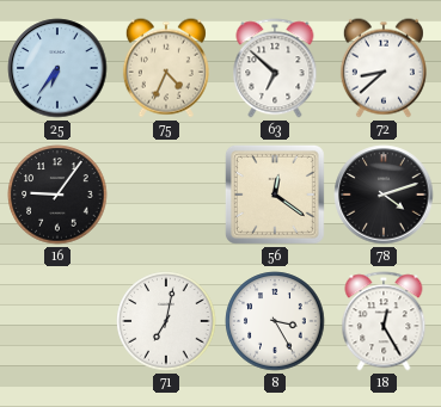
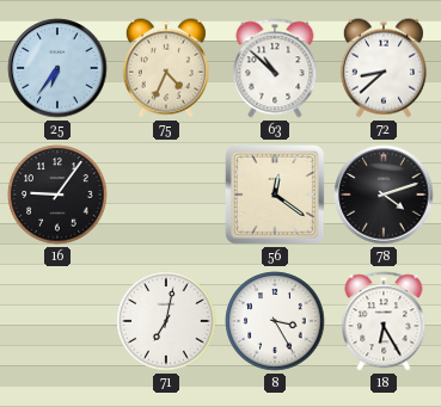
63: 6:52 -> 10:52
18: 12:25 -> 6:25
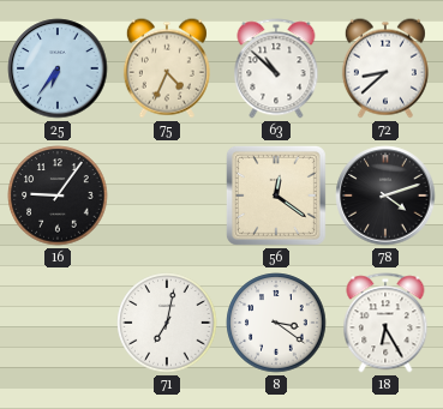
8: 3:25 -> 3:21
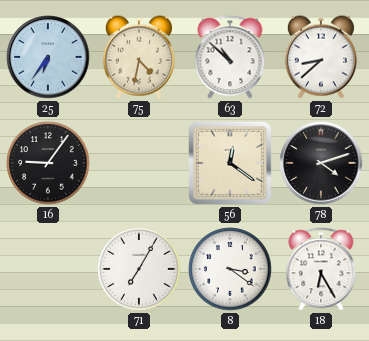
75: 4:34 -> 4:32
71: 7:02 -> 7:05
